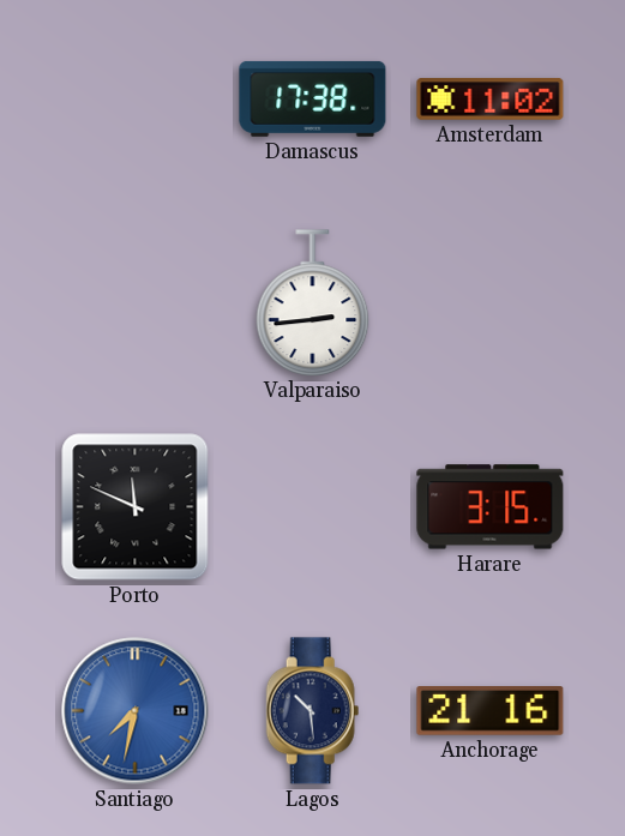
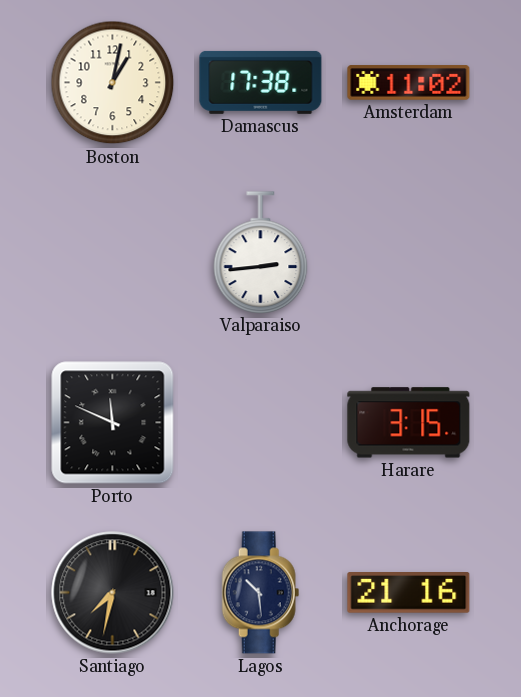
Boston: none -> 1:02
Santiago dial: blue -> black
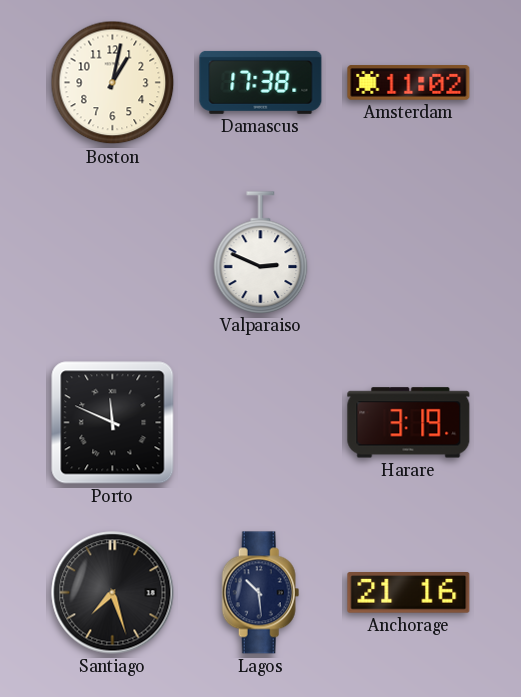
Valparaiso: 2:44 -> 2:49
Harare: 3:15 -> 3:19
Santiago: 7:32 -> 7:27
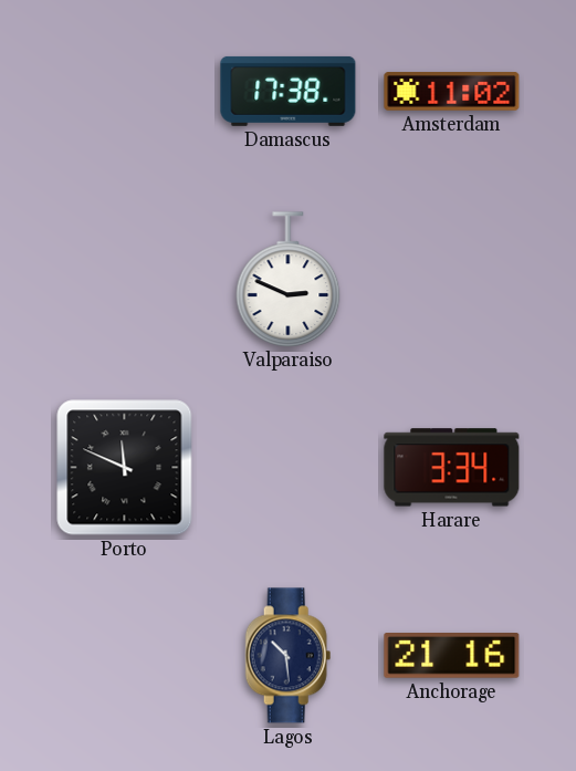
Boston: 1:02 -> none
Harare: 3:19 -> 3:34
Santiago: 7:27 -> none
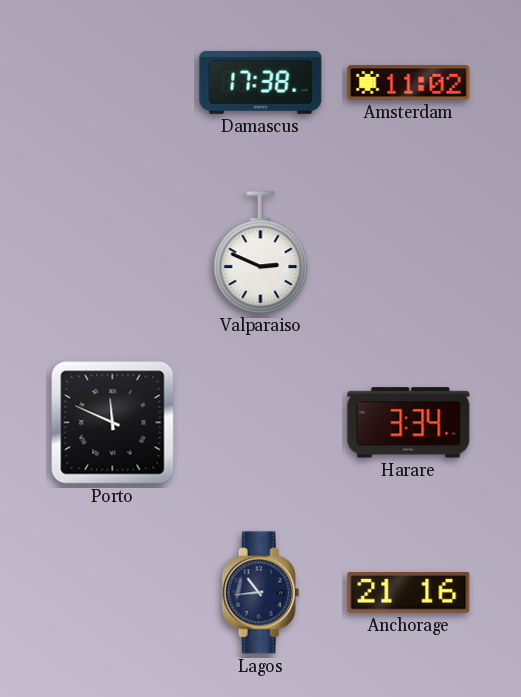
Lagos: 10:29 -> 10:44
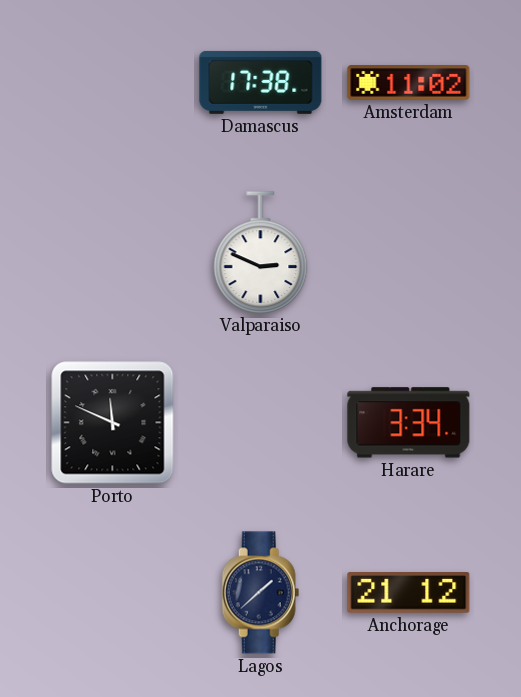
Lagos: 10:44 -> 1:38
Anchorage: 21:16 -> 21:12
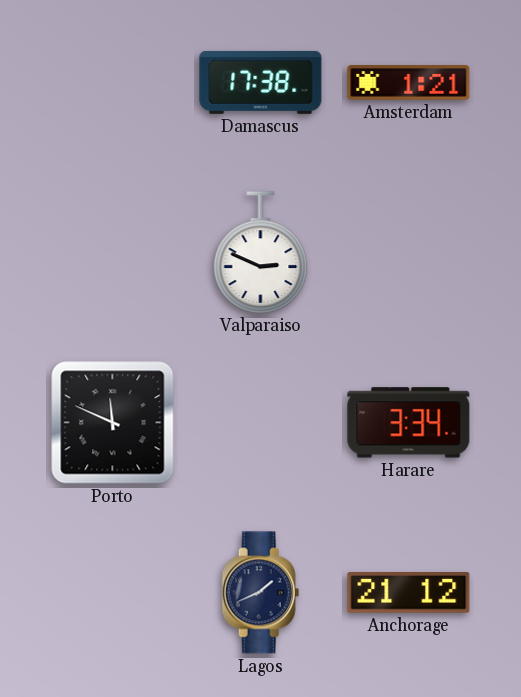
Amsterdam: 11:02 -> 1:21
Lagos: 1:38 -> 1:41
